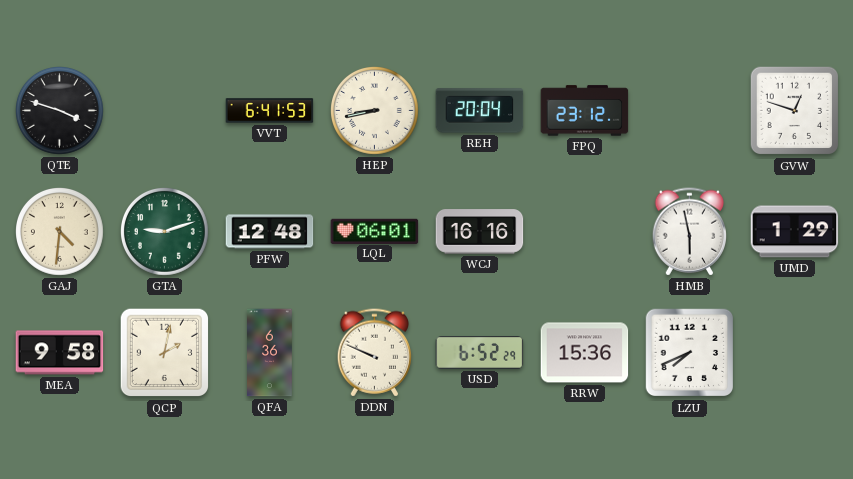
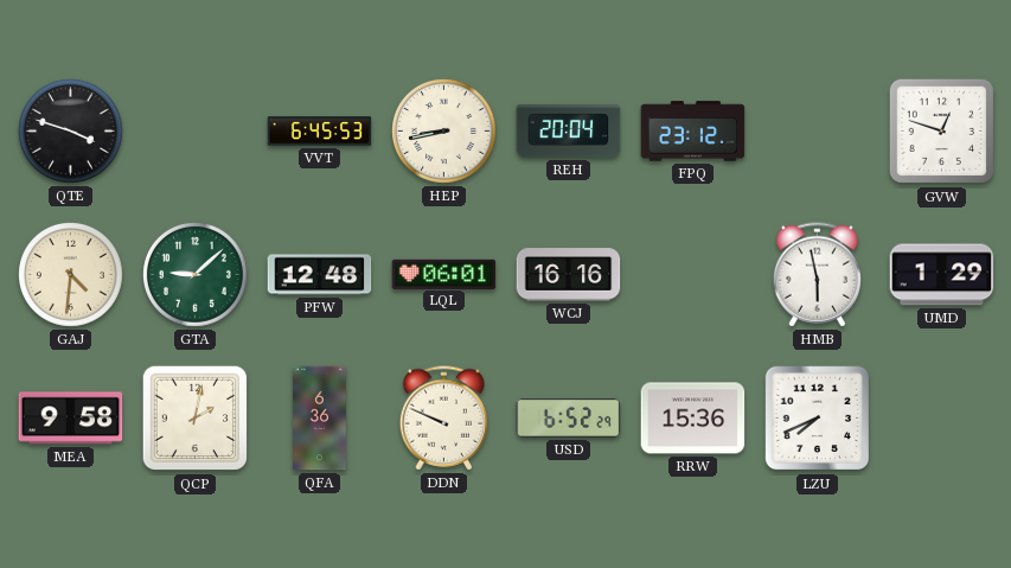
VVT: 6:41 -> 6:45
GTA: 9:12 -> 9:08
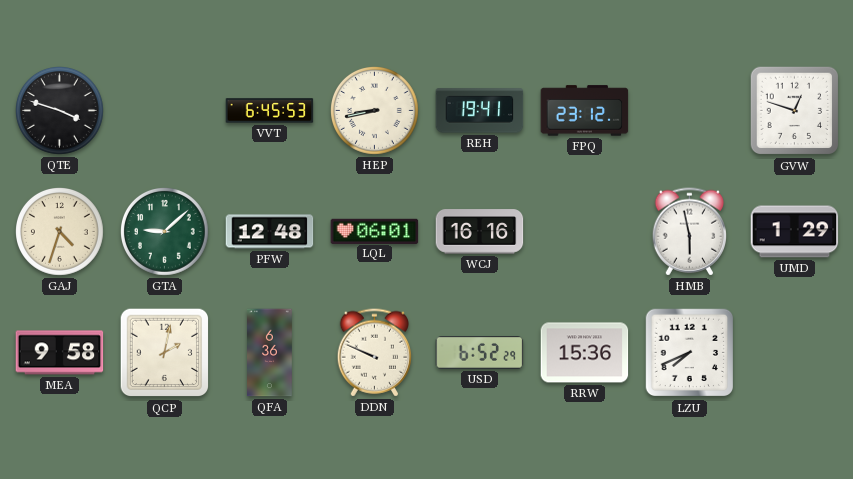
REH: 20:04 -> 19:41
GAJ: 4:31 -> 4:33
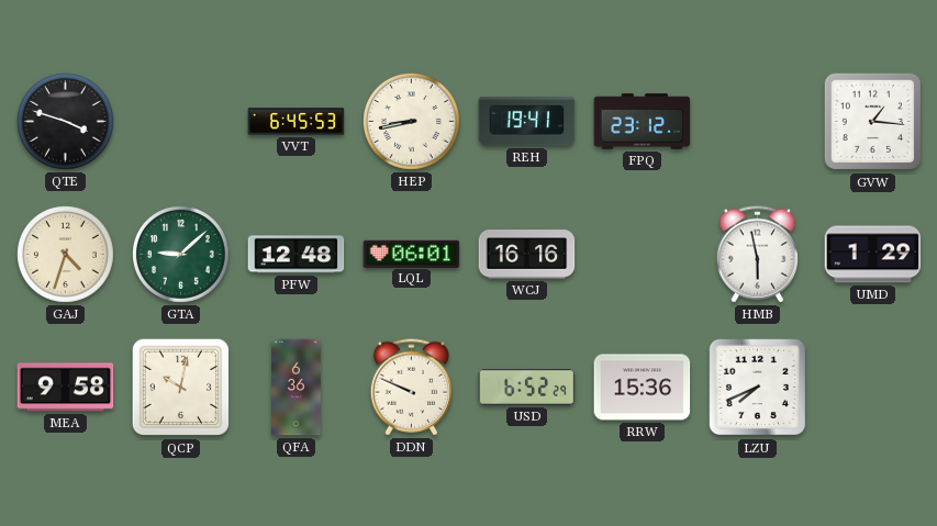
GVW: 12:48 -> 1:16
QCP: 2:02 -> 10:02
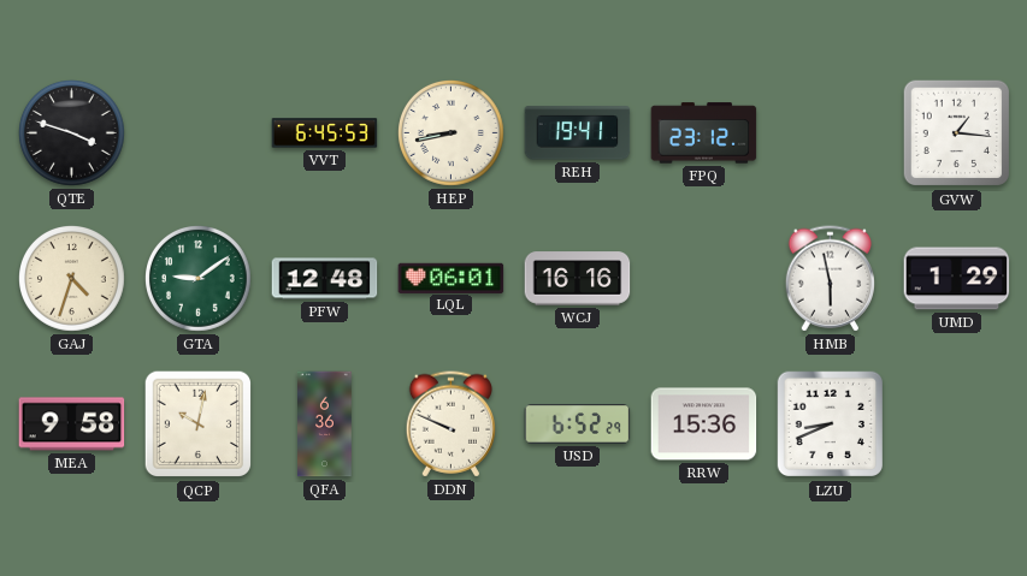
GTA: 9:08 -> 9:09
LZU: 7:41 -> 8:41
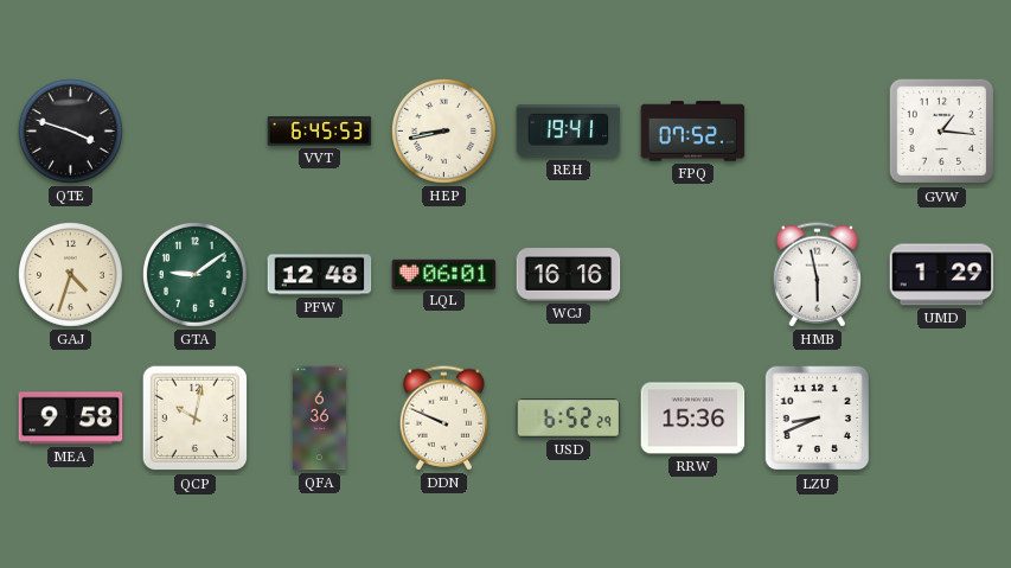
FPQ: 23:12 -> 07:52
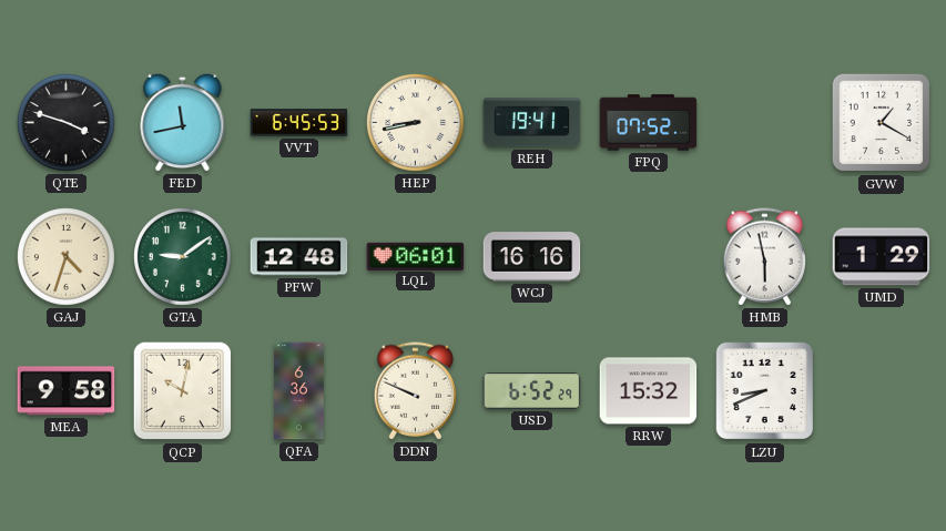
FED: none -> 11:43
GVW: 1:16 -> 1:20
RRW: 15:36 -> 15:32
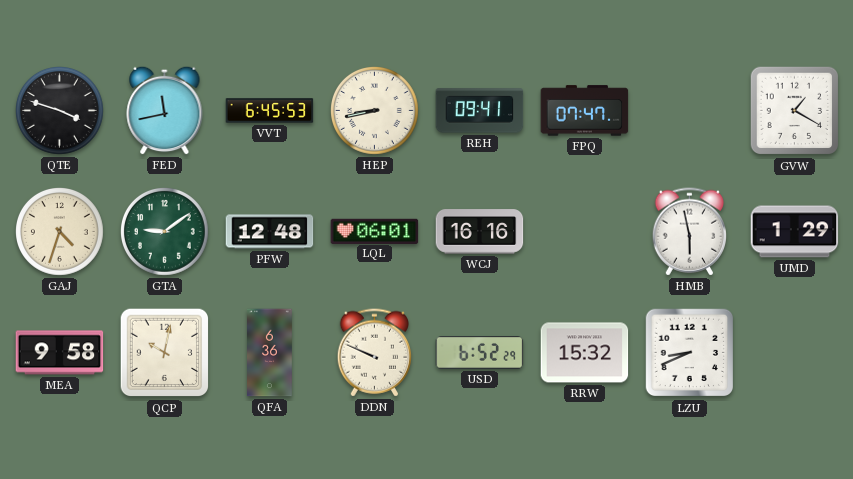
REH: 19:41 -> 09:41
FPQ: 07:52 -> 07:47
